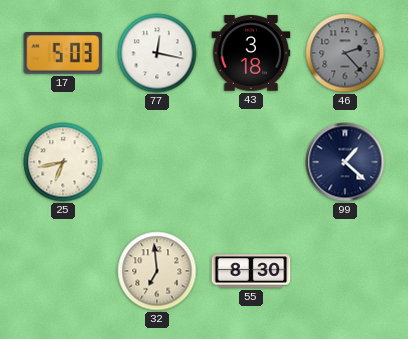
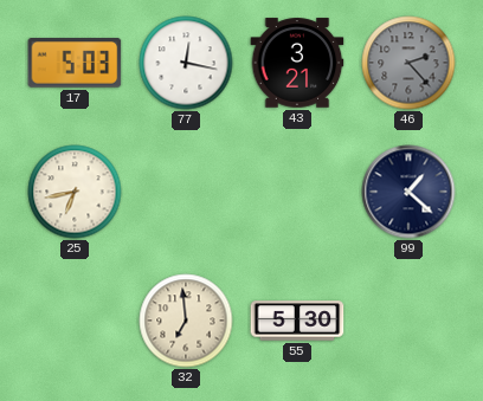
43: 3:18 -> 3:21
55: 8:30 -> 5:30
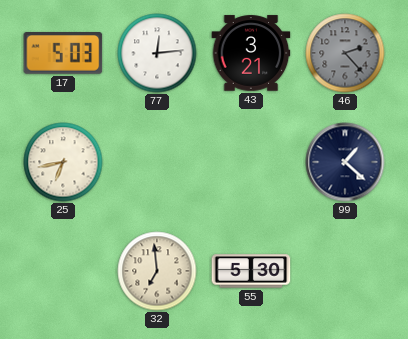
77: 12:17 -> 12:14
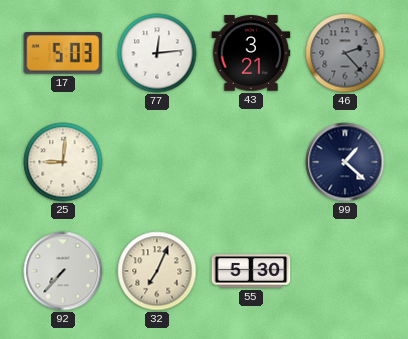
25: 6:43 -> 9:01
92: none -> 7:37
32: 6:59 -> 7:04
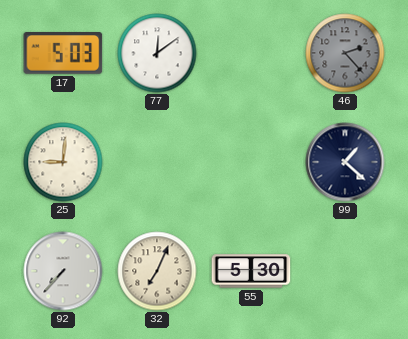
77: 12:14 -> 12:09
43: 3:21 -> none
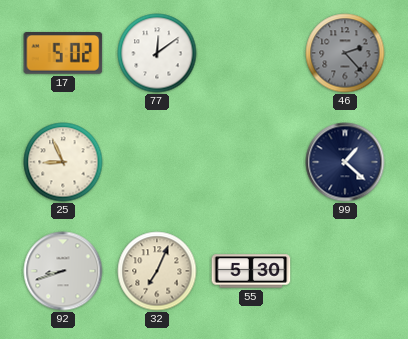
17: 5:03 -> 5:02
25: 9:01 -> 8:56
92: 7:37 -> 8:42
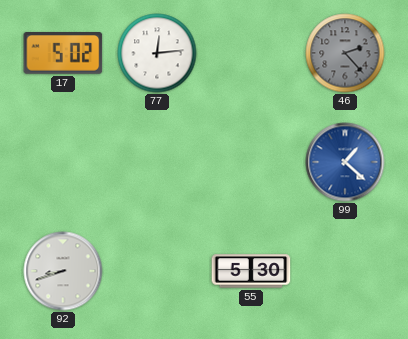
77: 12:09 -> 12:14
25: 8:56 -> none
99 dial: navy -> blue
32: 7:04 -> none
